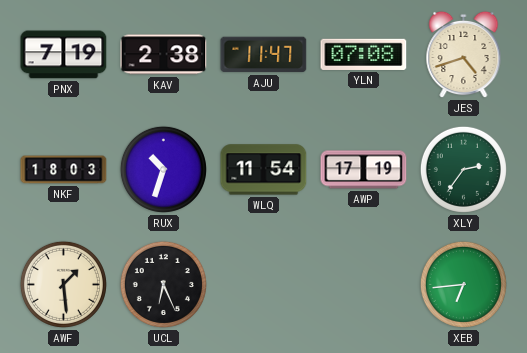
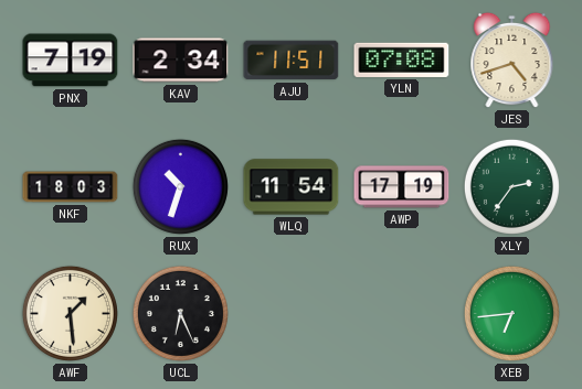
KAV: 2:38 -> 2:34
AJU: 11:47 -> 11:51
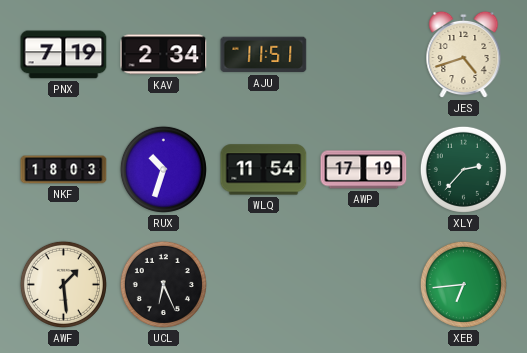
YLN: 07:08 -> none
XLY: 2:36 -> 2:37
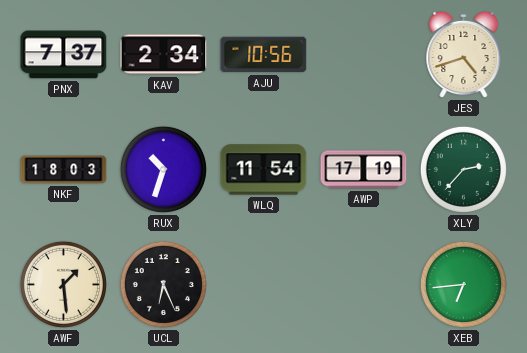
PNX: 7:19 -> 7:37
AJU: 11:51 -> 10:56
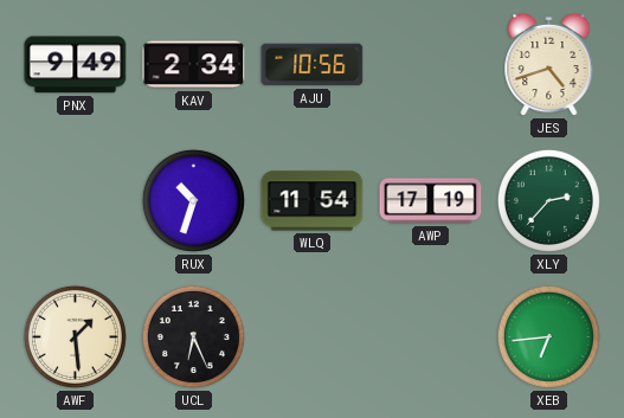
PNX: 7:37 -> 9:49
NKF: 18:03 -> none
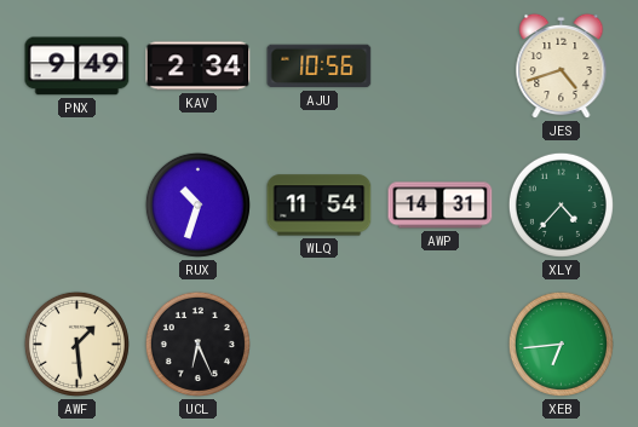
AWP: 17:19 -> 14:31
XLY: 2:37 -> 4:37
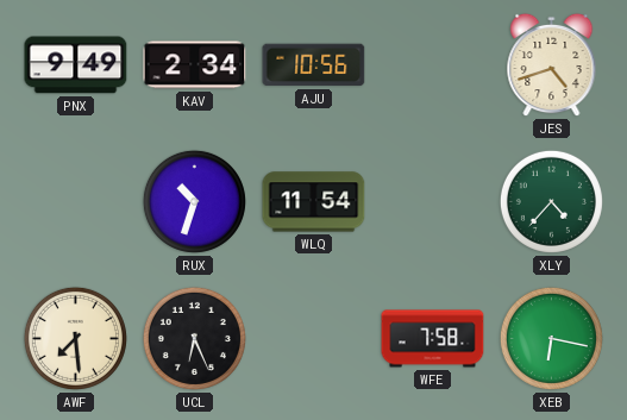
AWP: 14:31 -> none
AWF: 1:29 -> 7:29
WFE: none -> 7:58
XEB: 6:44 -> 6:17
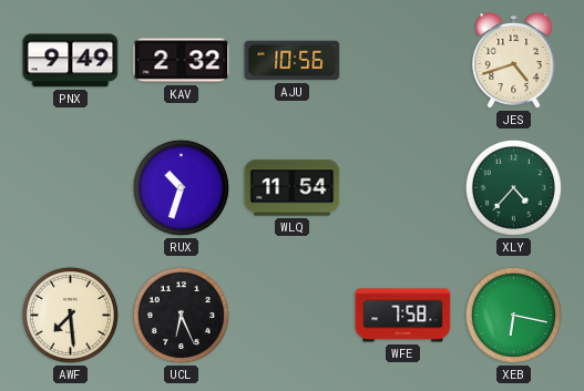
KAV: 2:34 -> 2:32
